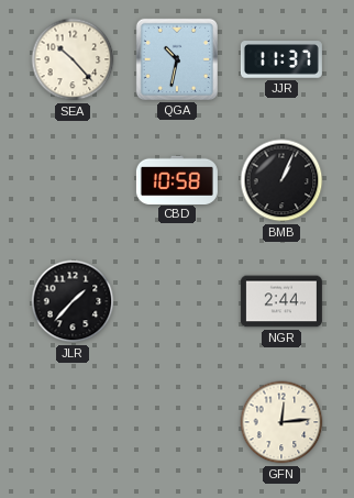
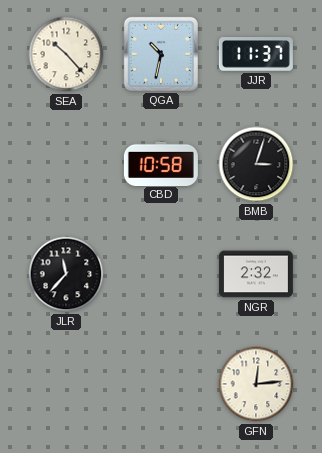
BMB: 1:04 -> 3:03
JLR: 1:37 -> 11:37
NGR: 2:44 -> 2:32
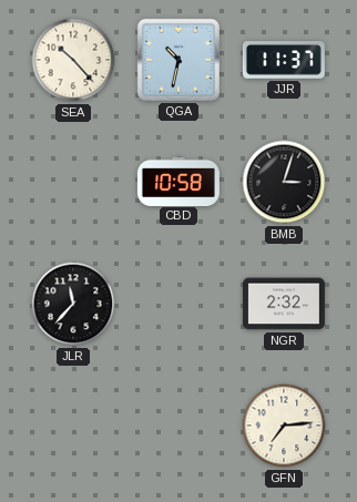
GFN: 12:14 -> 7:14
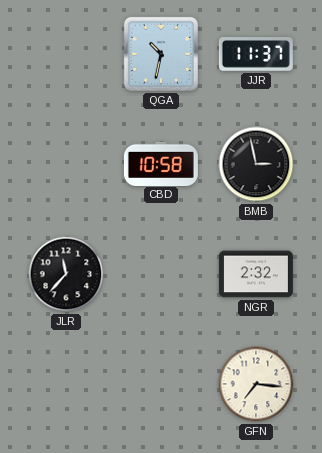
SEA: 10:23 -> none
BMB: 3:03 -> 2:58
GFN: 7:14 -> 7:16
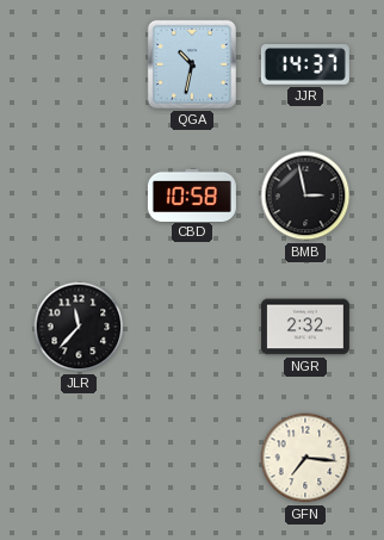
JJR: 11:37 -> 14:37
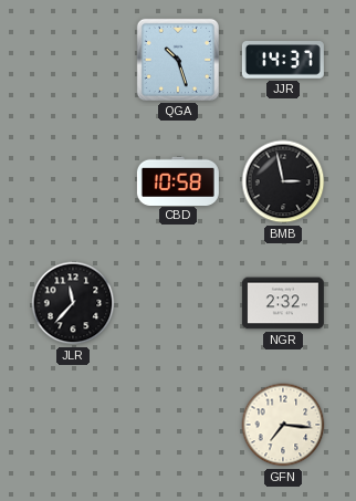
QGA: 10:32 -> 10:27
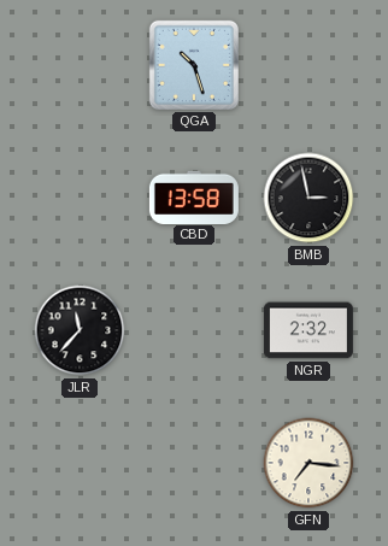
JJR: 14:37 -> none
CBD: 10:58 -> 13:58
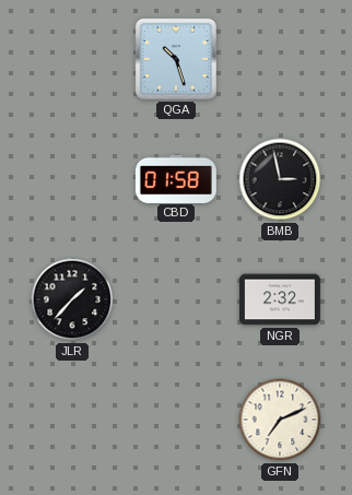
CBD: 13:58 -> 01:58
JLR: 11:37 -> 1:37
GFN: 7:16 -> 7:11
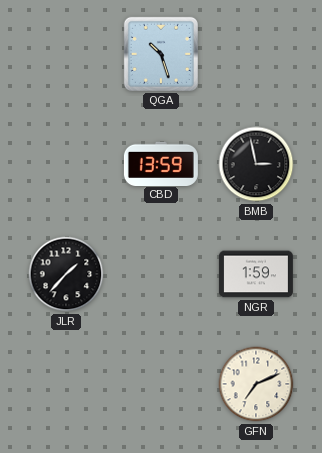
CBD: 01:58 -> 13:59
NGR: 2:32 -> 1:59
